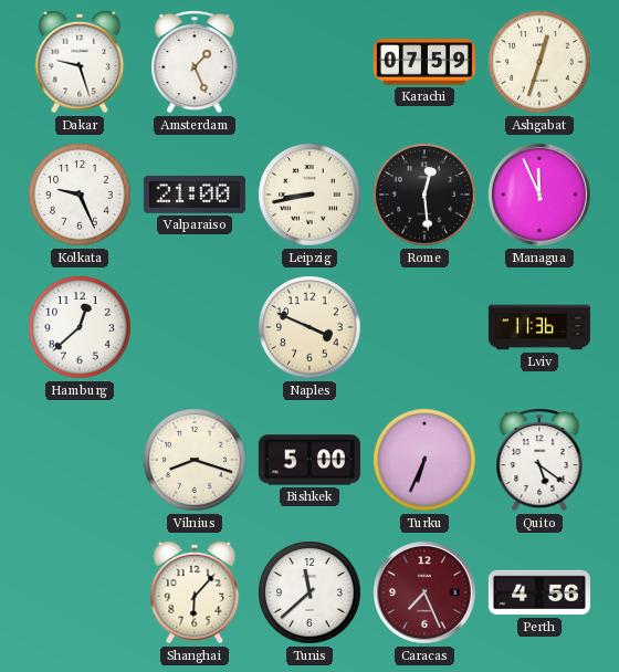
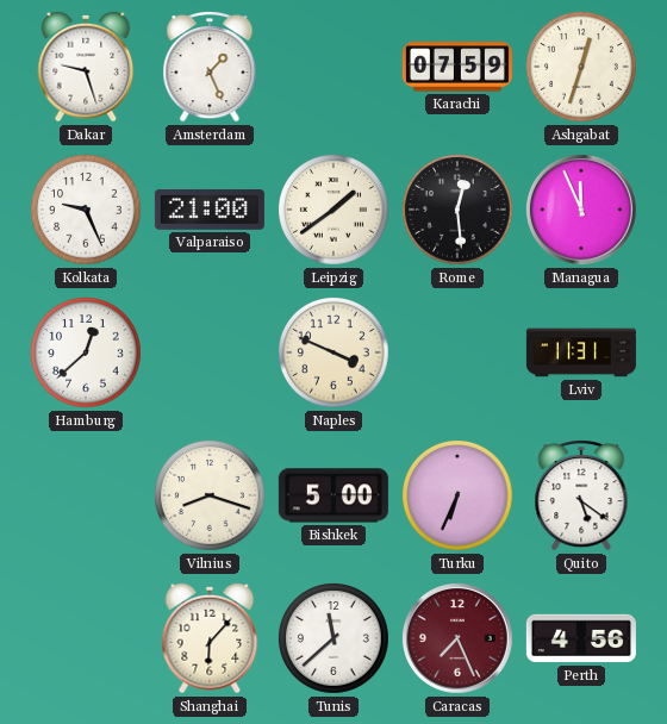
Leipzig: 8:43 -> 1:39
Lviv: 11:36 -> 11:31
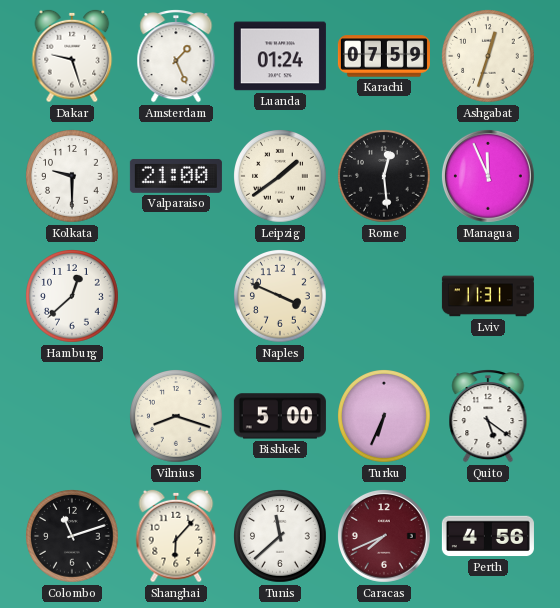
Luanda: none -> 01:24
Kolkata: 9:26 -> 9:30
Colombo: none -> 11:12
Caracas: 7:26 -> 7:41
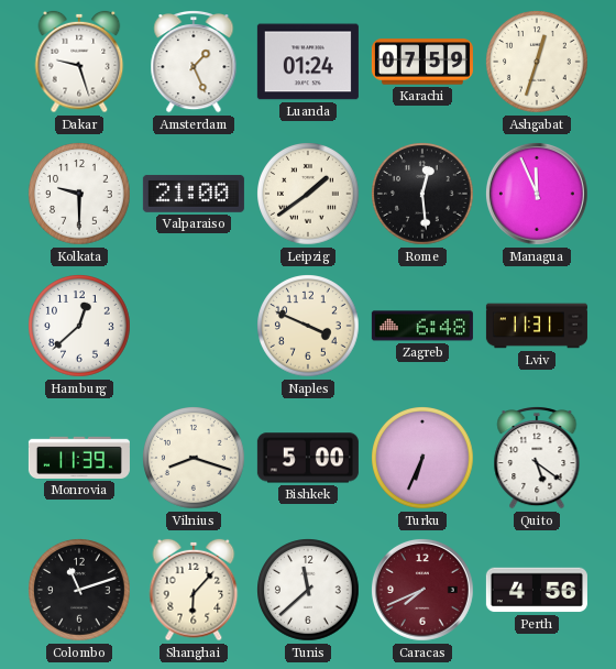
Zagreb: none -> 6:48
Monrovia: none -> 11:39
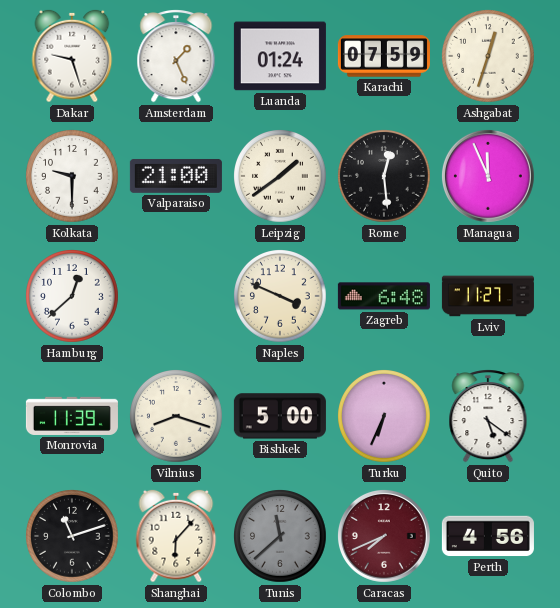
Lviv: 11:31 -> 11:27
Tunis dial: white -> grey
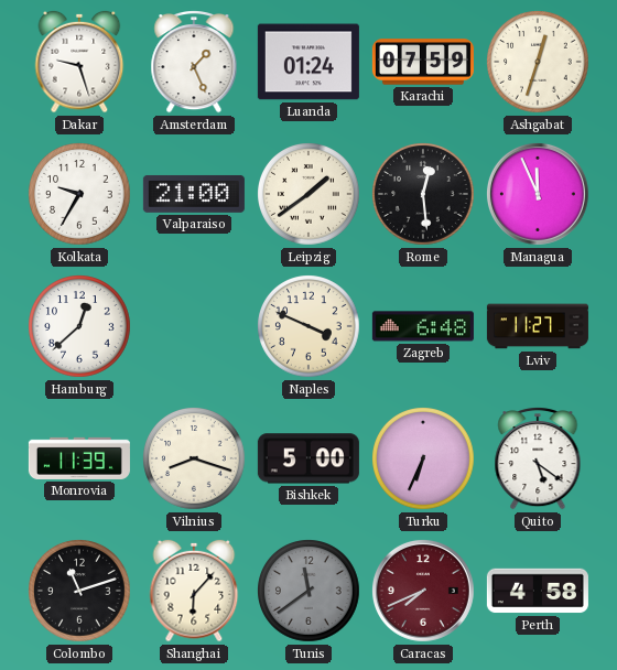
Kolkata: 9:30 -> 9:35
Tunis: 11:38 -> 11:39
Perth: 4:56 -> 4:58
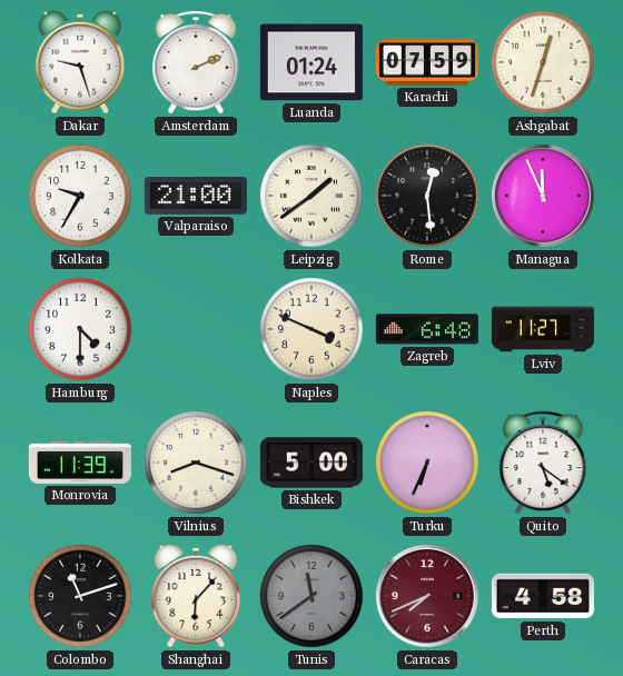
Amsterdam: 1:26 -> 2:11
Hamburg: 12:38 -> 4:30
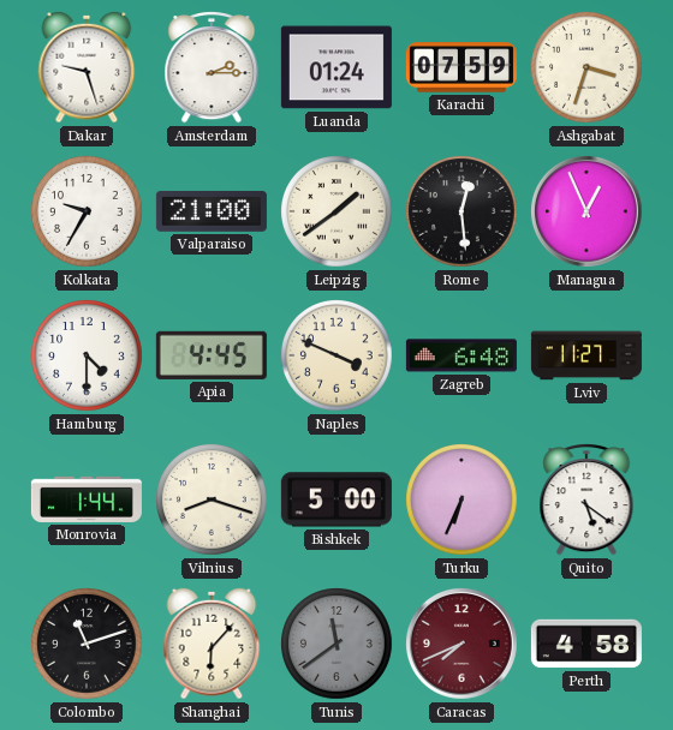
Amsterdam: 2:11 -> 2:15
Ashgabat: 12:33 -> 3:33
Managua: 11:56 -> 12:56
Apia: none -> 4:45
Monrovia: 11:39 -> 1:44
